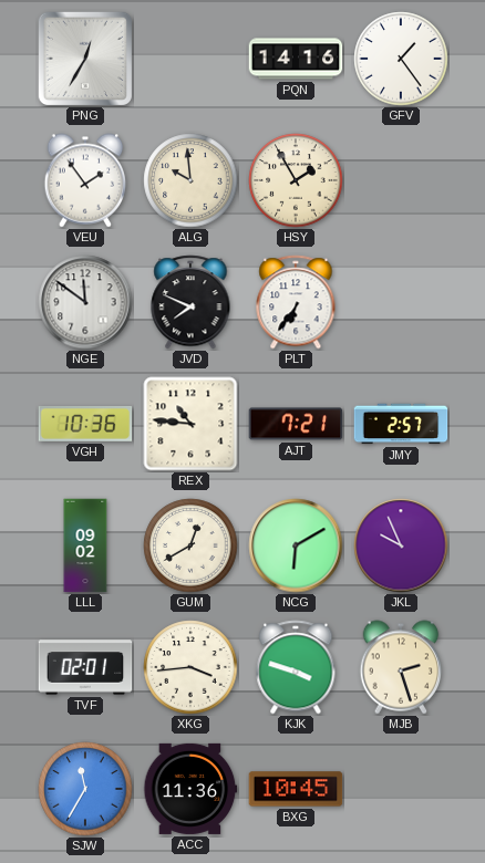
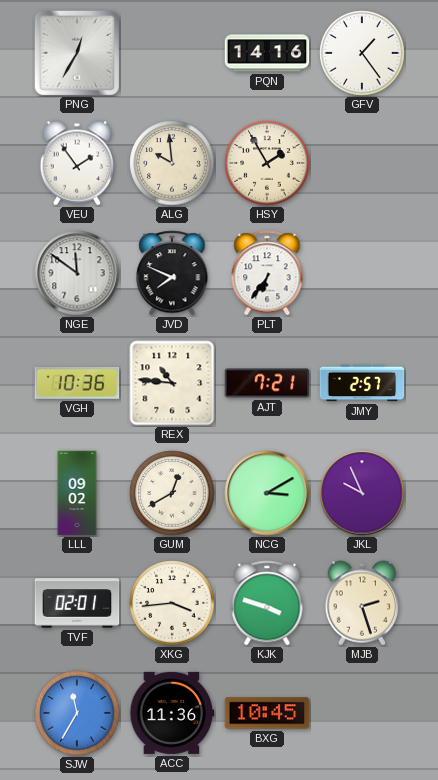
NCG: 6:10 -> 3:10
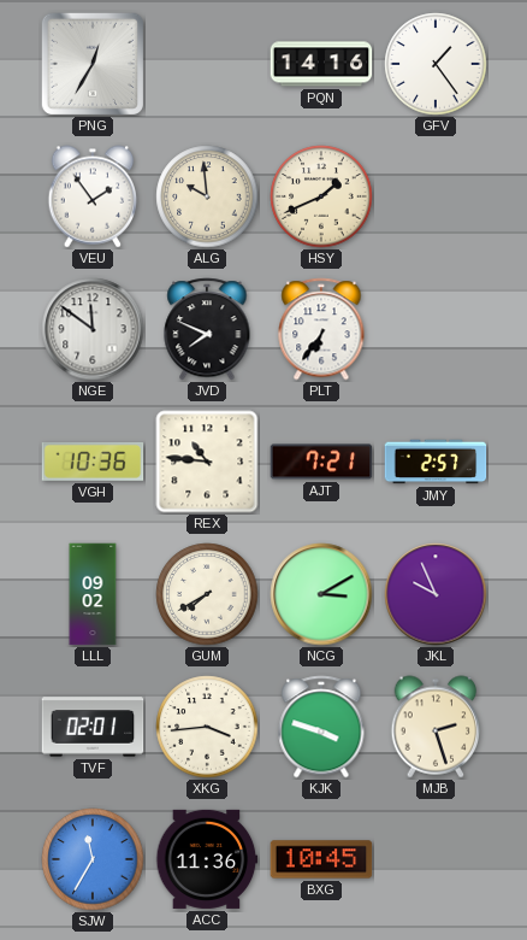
HSY: 1:55 -> 1:41
GUM: 12:40 -> 7:40
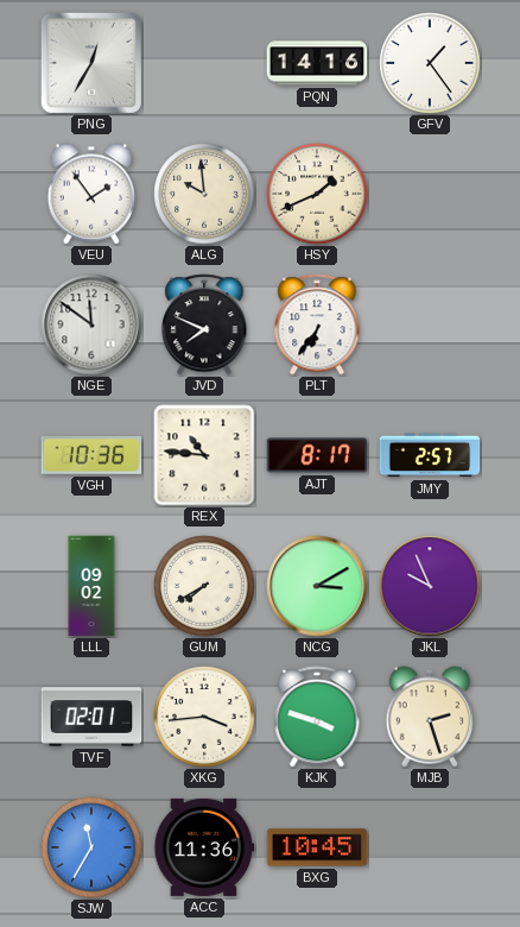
AJT: 7:21 -> 8:17
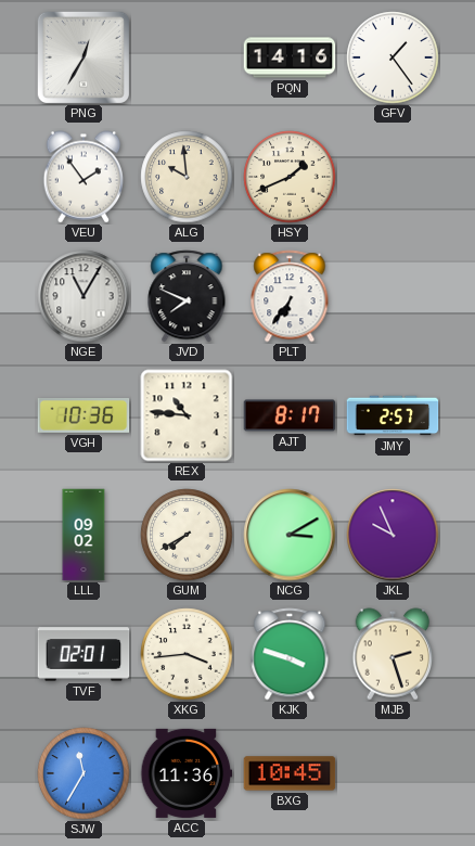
NGE: 11:51 -> 11:05
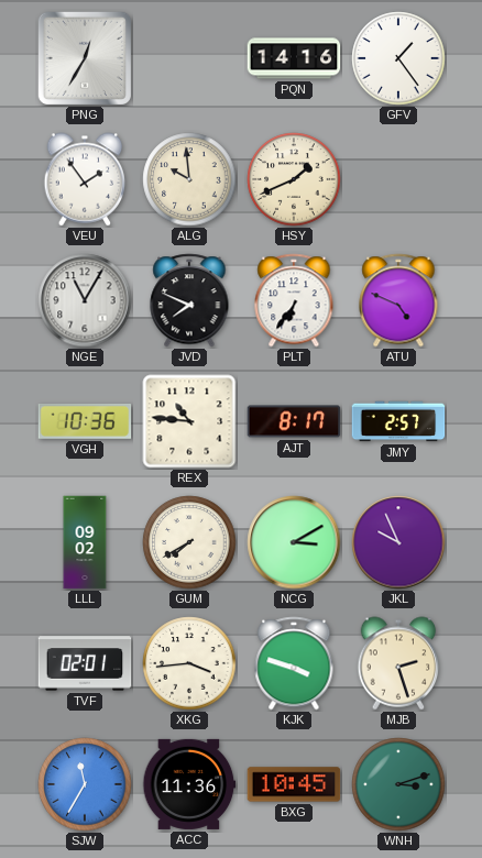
ATU: none -> 4:49
WNH: none -> 3:12
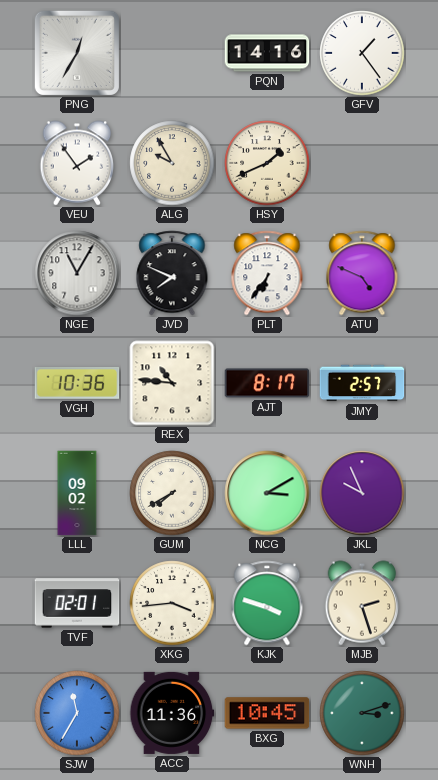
ALG: 9:59 -> 9:55
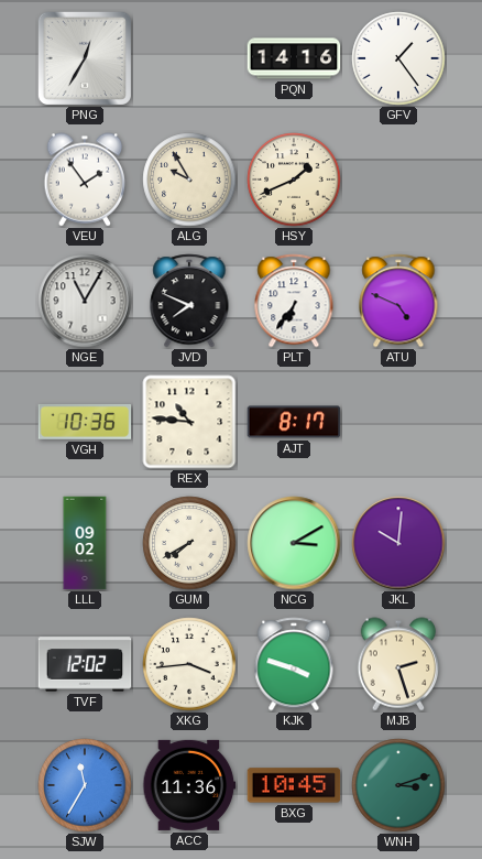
JMY: 2:57 -> none
JKL: 9:56 -> 10:01
TVF: 02:01 -> 12:02
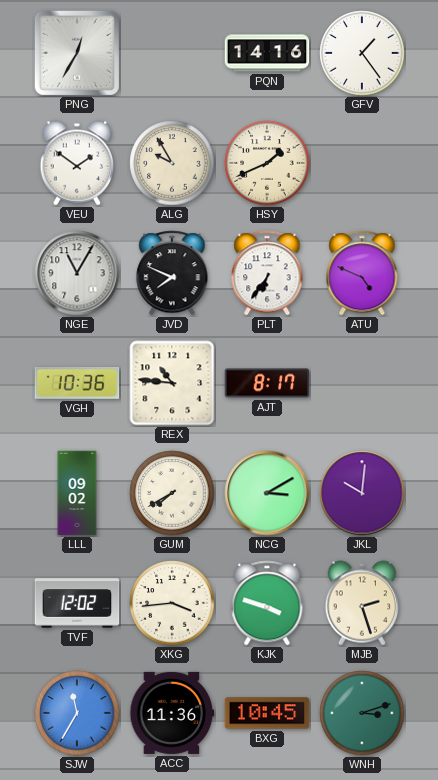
VEU: 1:54 -> 1:51
